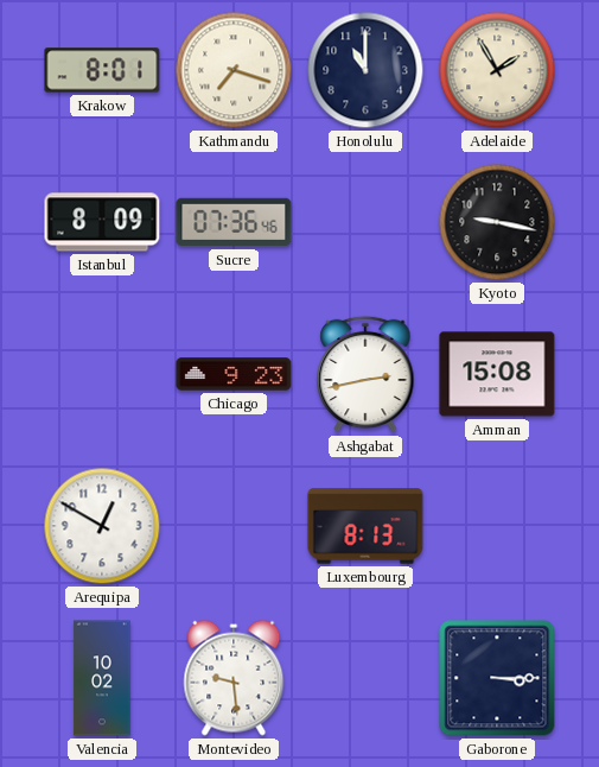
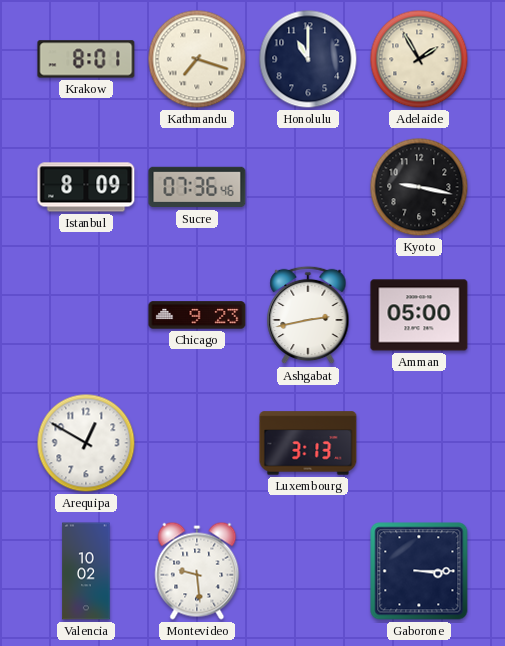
Amman: 15:08 -> 05:00
Luxembourg: 8:13 -> 3:13
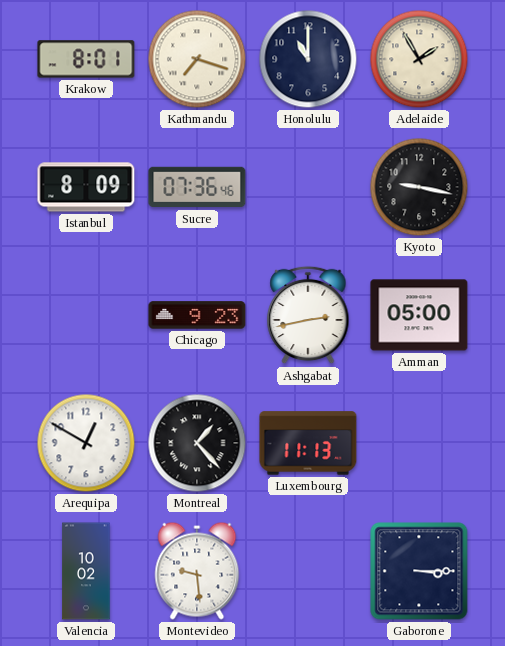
Montreal: none -> 1:23
Luxembourg: 3:13 -> 11:13
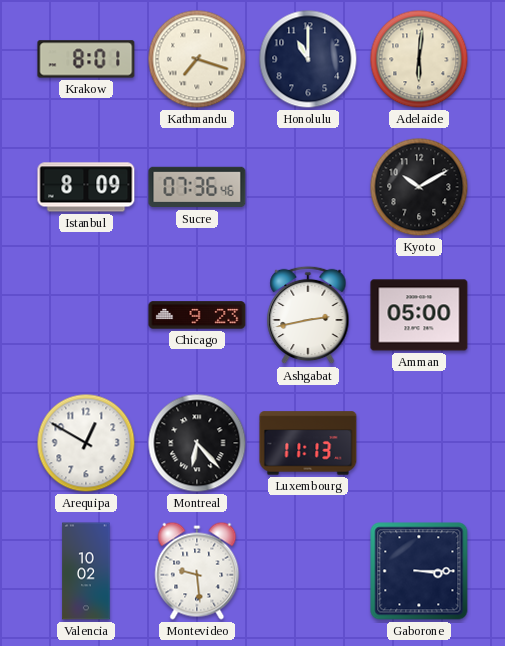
Adelaide: 1:55 -> 6:01
Kyoto: 9:17 -> 10:10
Montreal: 1:23 -> 6:23
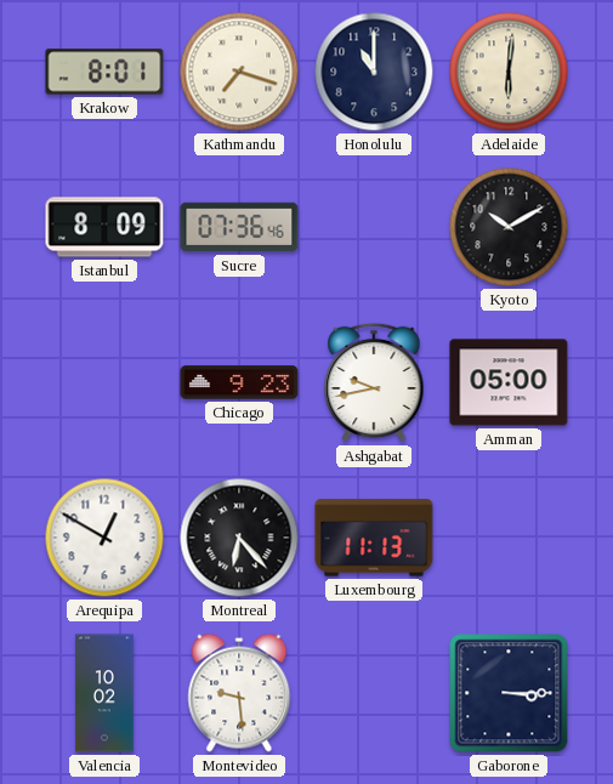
Ashgabat: 2:43 -> 9:43
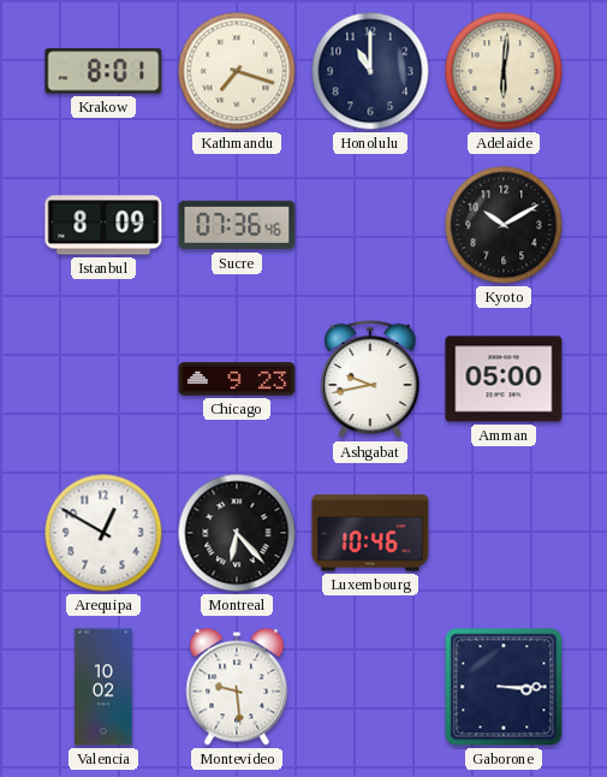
Luxembourg: 11:13 -> 10:46
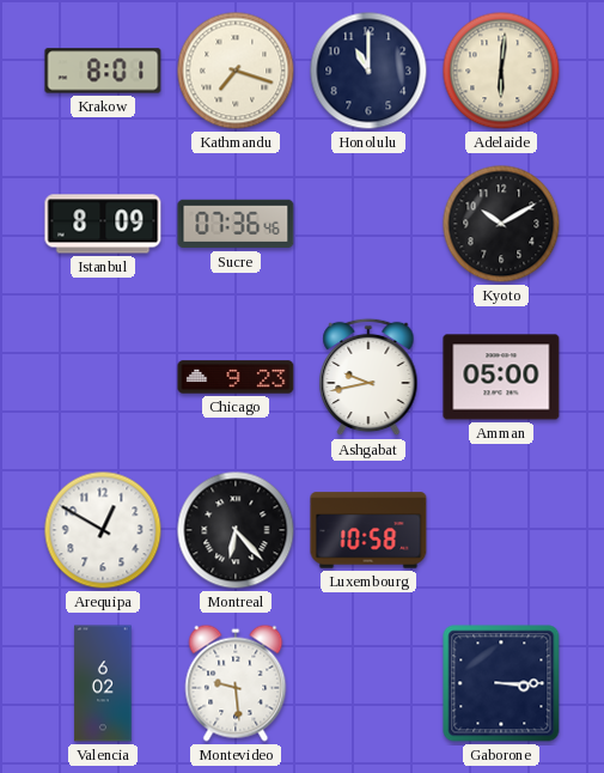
Luxembourg: 10:46 -> 10:58
Valencia: 10:02 -> 6:02
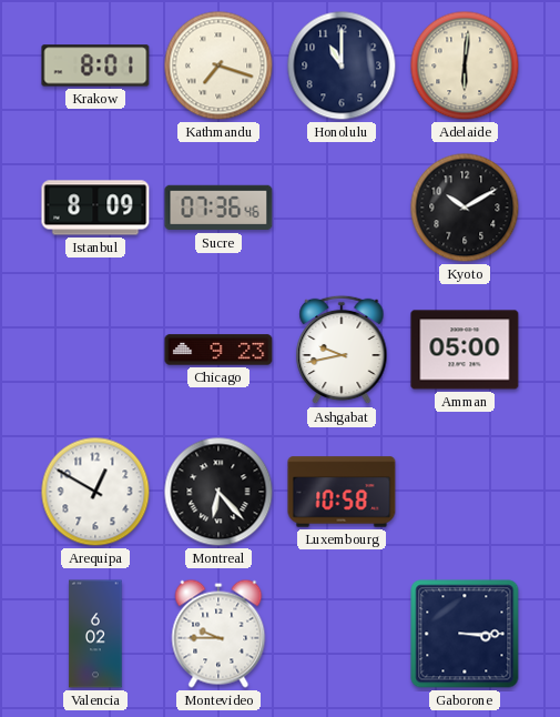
Montevideo: 9:29 -> 9:45
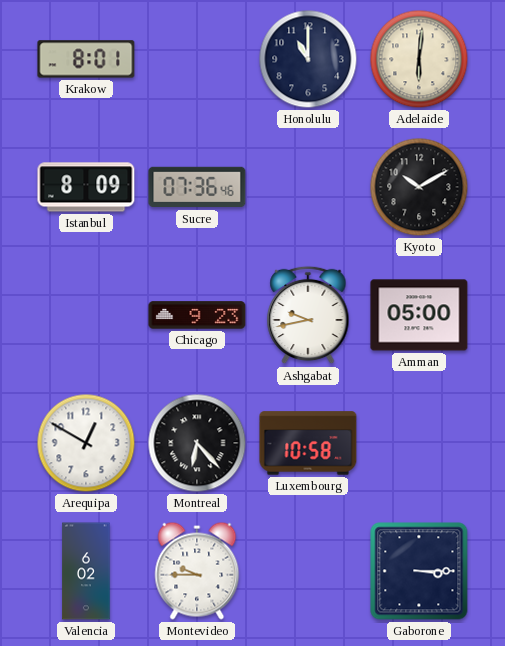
Kathmandu: 7:18 -> none
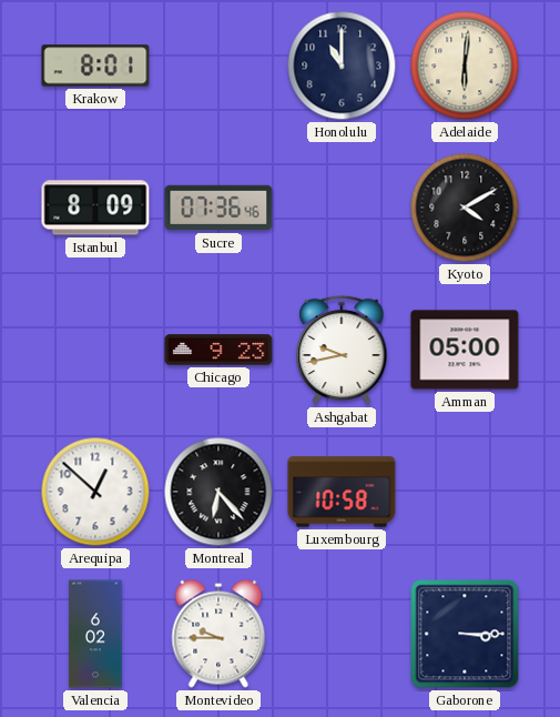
Kyoto: 10:10 -> 4:10
Arequipa: 12:50 -> 12:52
